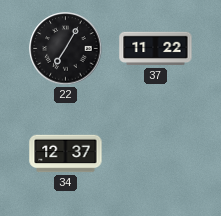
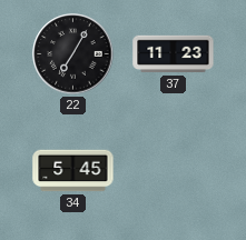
37: 11:22 -> 11:23
34: 12:37 -> 5:45
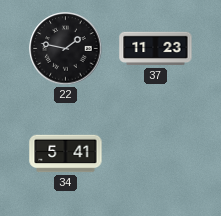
22: 7:05 -> 1:47
34: 5:45 -> 5:41
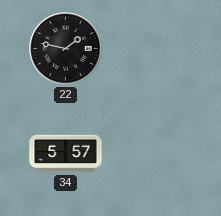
37: 11:23 -> none
34: 5:41 -> 5:57
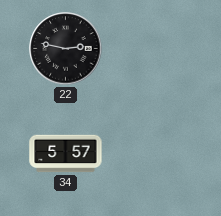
22: 1:47 -> 2:47
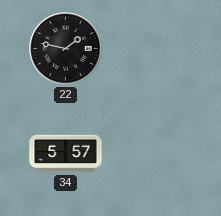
22: 2:47 -> 1:47
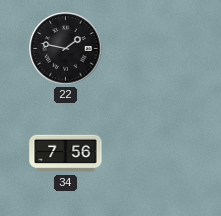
34: 5:57 -> 7:56
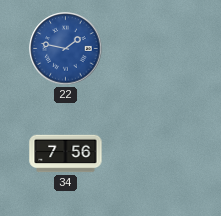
22 dial: black -> blue
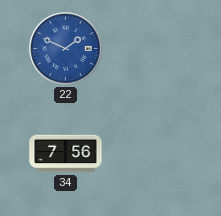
22: 1:47 -> 1:49
